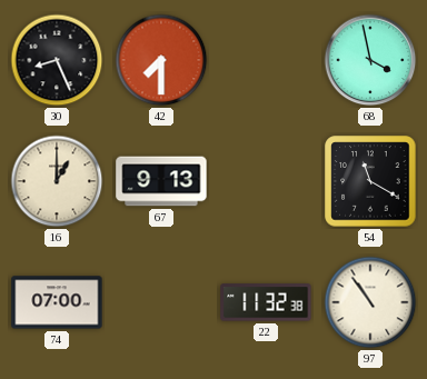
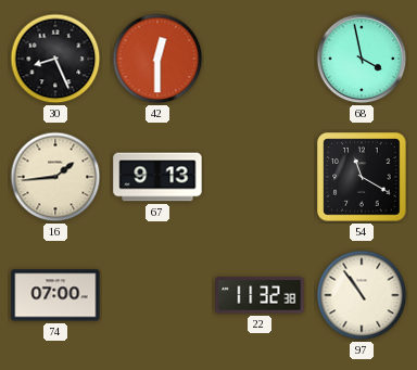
42: 7:30 -> 12:30
16: 1:00 -> 1:44
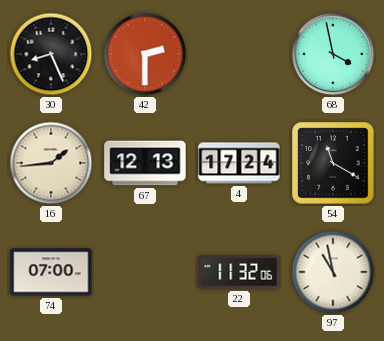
42: 12:30 -> 2:30
67: 9:13 -> 12:13
4: none -> 17:24
22: 11:32:38 -> 11:32:06
97: 10:54 -> 10:58
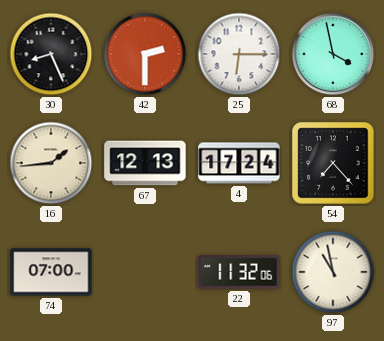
25: none -> 6:15
54: 11:20 -> 7:23
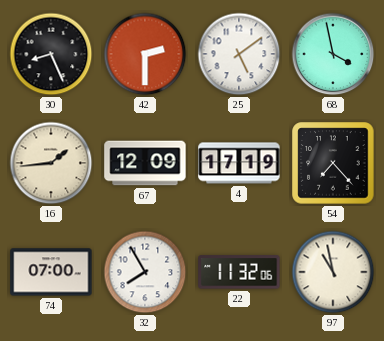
25: 6:15 -> 5:09
67: 12:13 -> 12:09
4: 17:24 -> 17:19
32: none -> 7:55
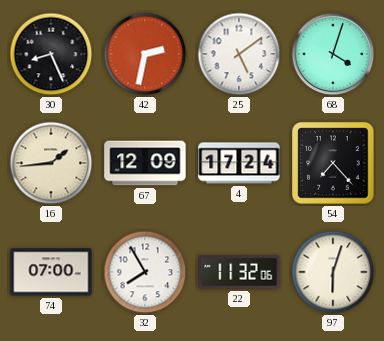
42: 2:30 -> 2:32
68: 3:58 -> 4:03
4: 17:19 -> 17:24
97: 10:58 -> 6:03
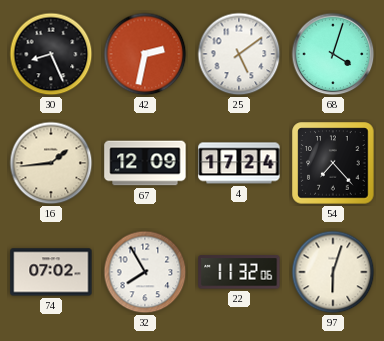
74: 07:00 -> 07:02
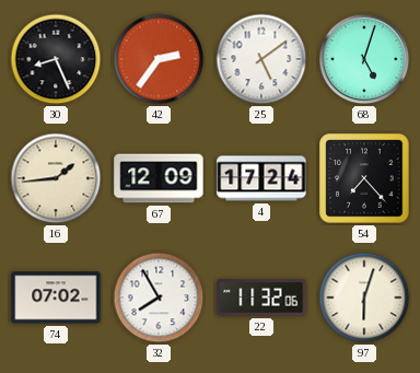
42: 2:32 -> 2:36
68: 4:03 -> 5:03
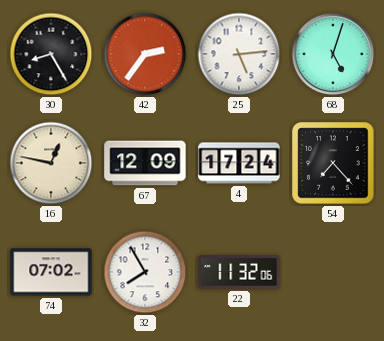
30: 8:26 -> 8:25
25: 5:09 -> 5:14
16: 1:44 -> 12:47
97: 6:03 -> none
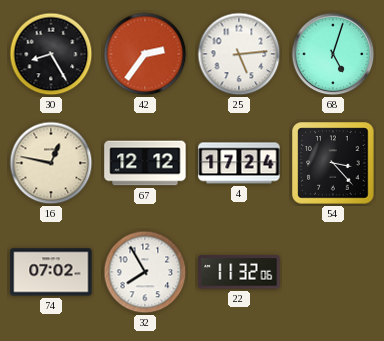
67: 12:09 -> 12:12
54: 7:23 -> 3:23
